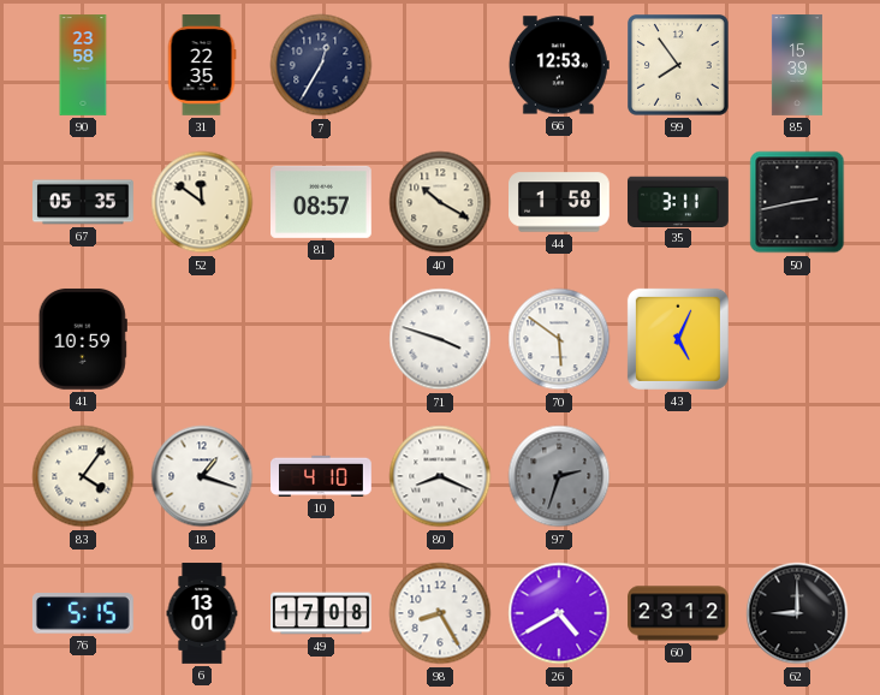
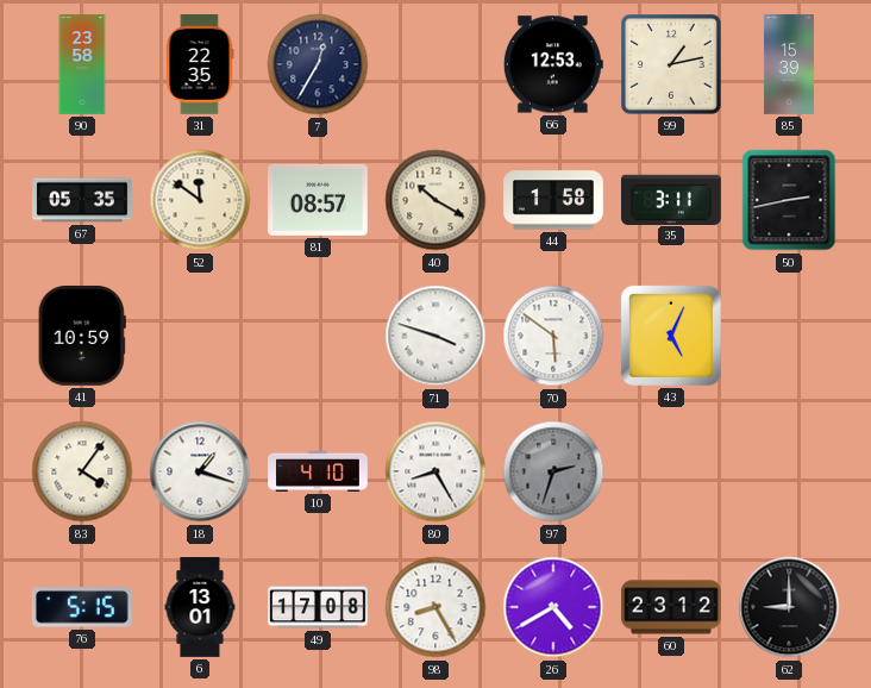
99: 7:54 -> 1:13
80: 8:19 -> 8:25
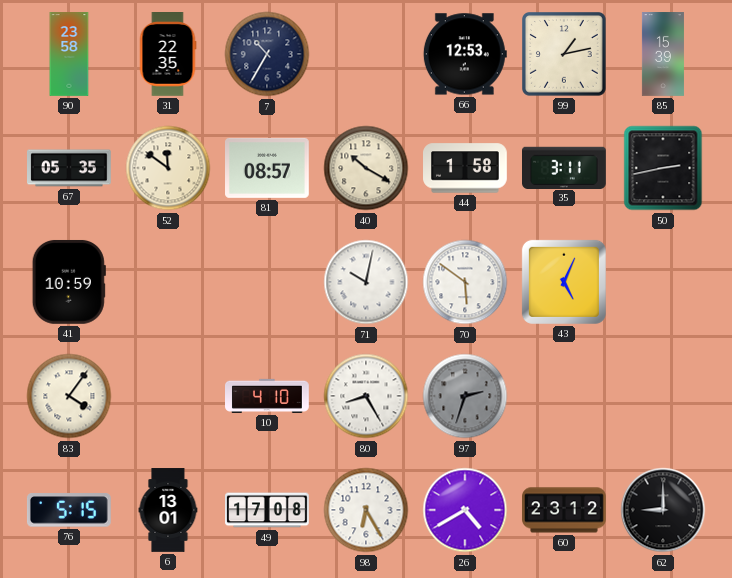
7: 12:35 -> 10:35
71: 3:48 -> 10:02
18: 1:18 -> none
98: 8:25 -> 6:25
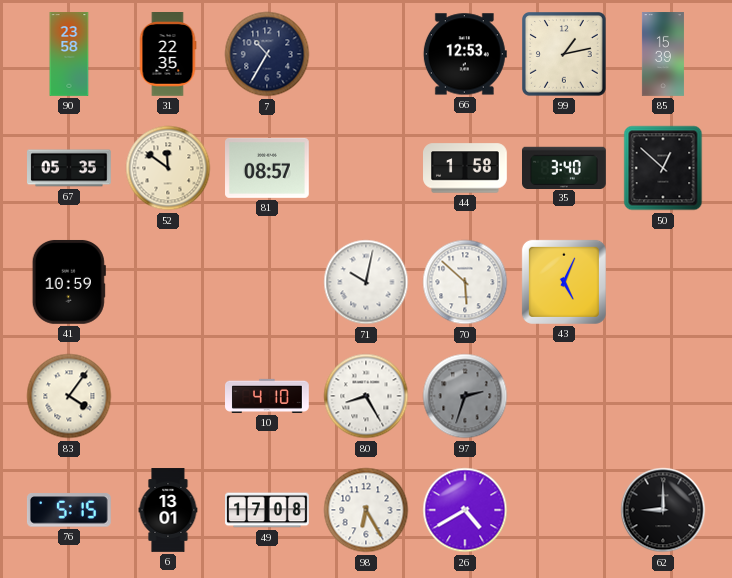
40: 10:20 -> none
35: 3:11 -> 3:40
50: 2:43 -> 12:52
70: 5:51 -> 5:52
60: 23:12 -> none
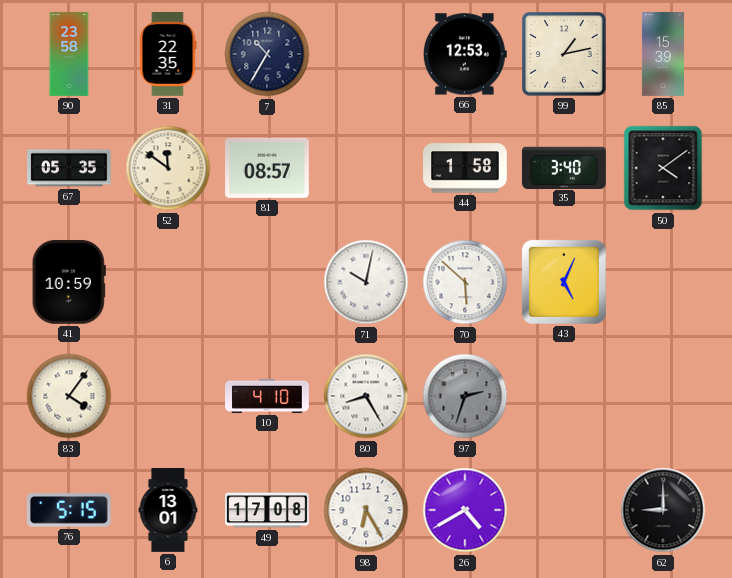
50: 12:52 -> 4:09
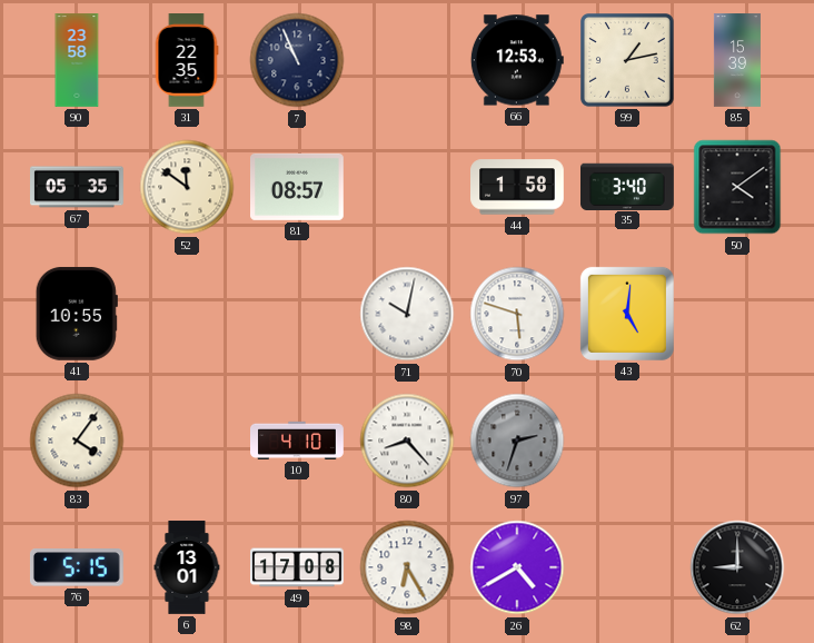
7: 10:35 -> 10:56
41: 10:59 -> 10:55
70: 5:52 -> 5:48
43: 5:04 -> 5:01
80: 8:25 -> 8:23
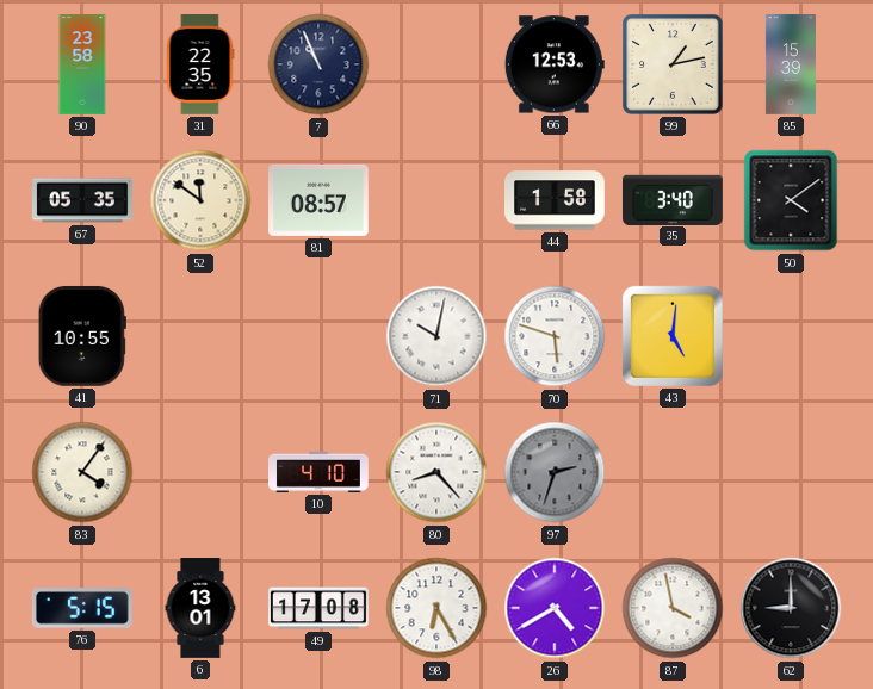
87: none -> 3:58
